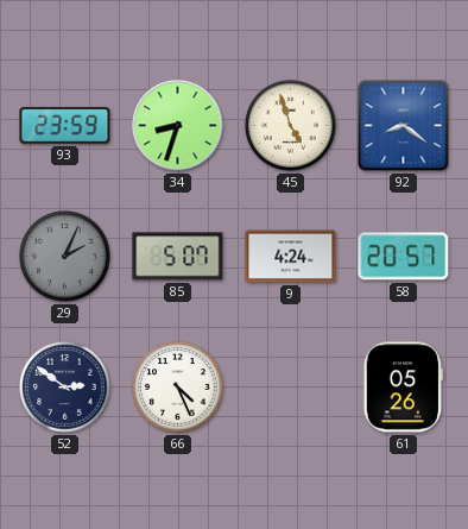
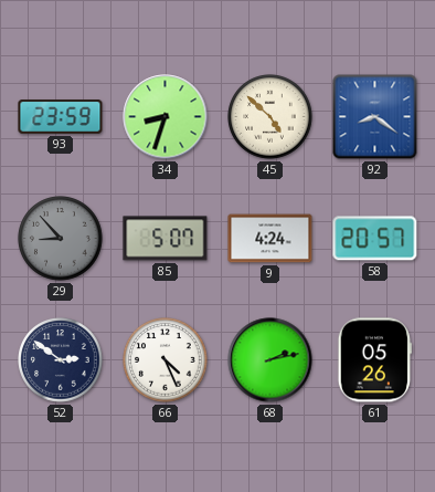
45: 4:57 -> 4:52
29: 2:04 -> 8:53
68: none -> 2:13
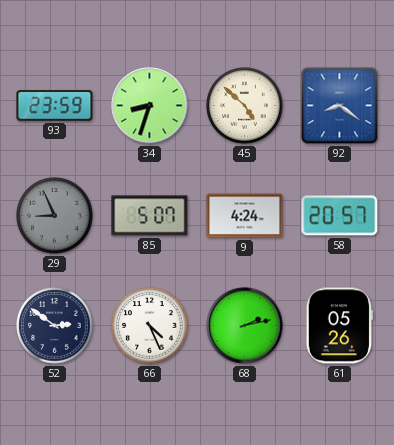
29: 8:53 -> 8:56
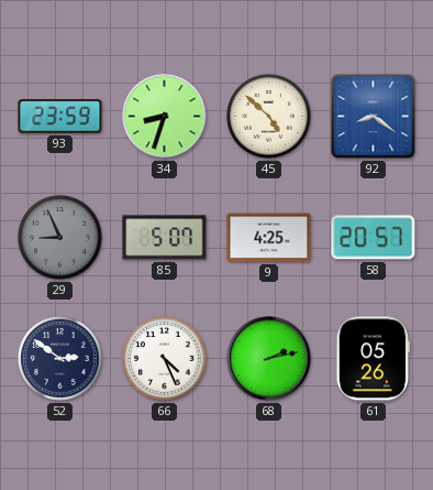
9: 4:24 -> 4:25
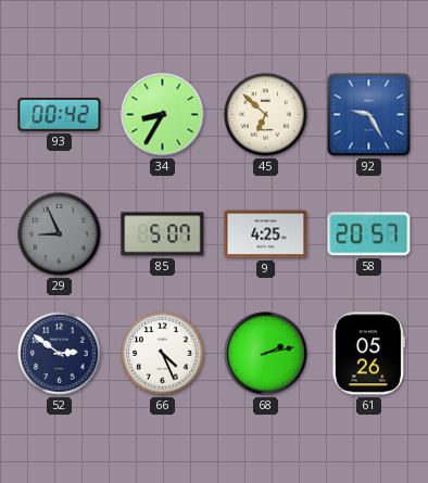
93: 23:59 -> 00:42
34: 8:33 -> 8:35
45: 4:52 -> 6:52
92: 8:21 -> 9:25
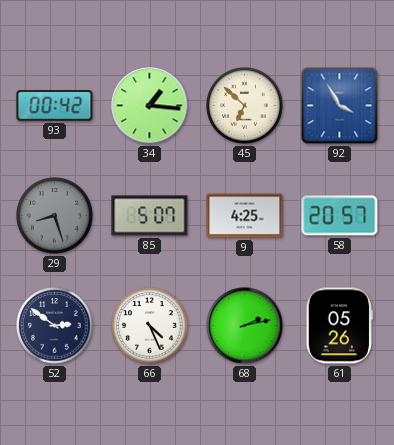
34: 8:35 -> 1:16
92: 9:25 -> 3:55
29: 8:56 -> 8:27
